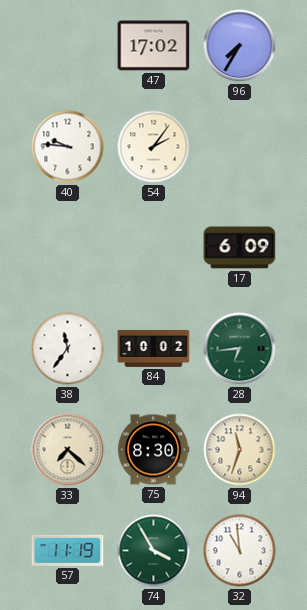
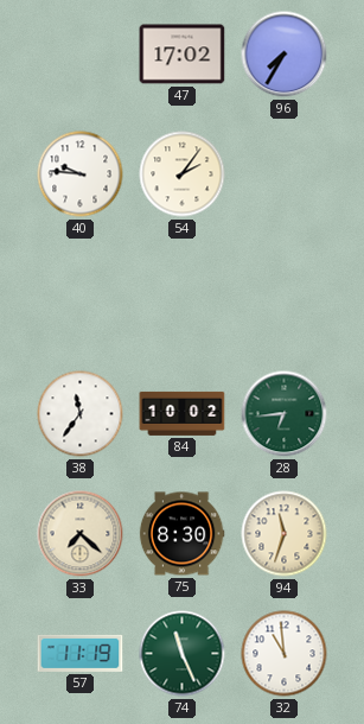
17: 6:09 -> none
74: 3:55 -> 11:26
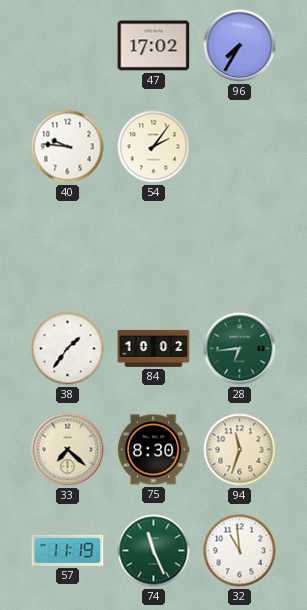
38: 11:36 -> 1:36
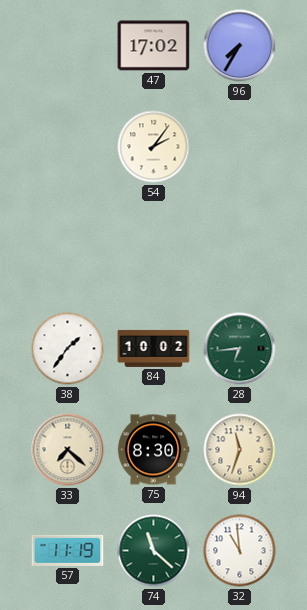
40: 9:46 -> none
74: 11:26 -> 11:22
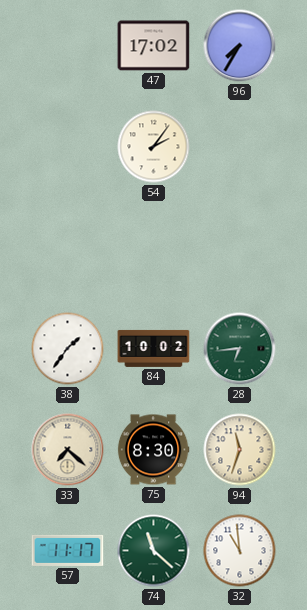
57: 11:19 -> 11:17
